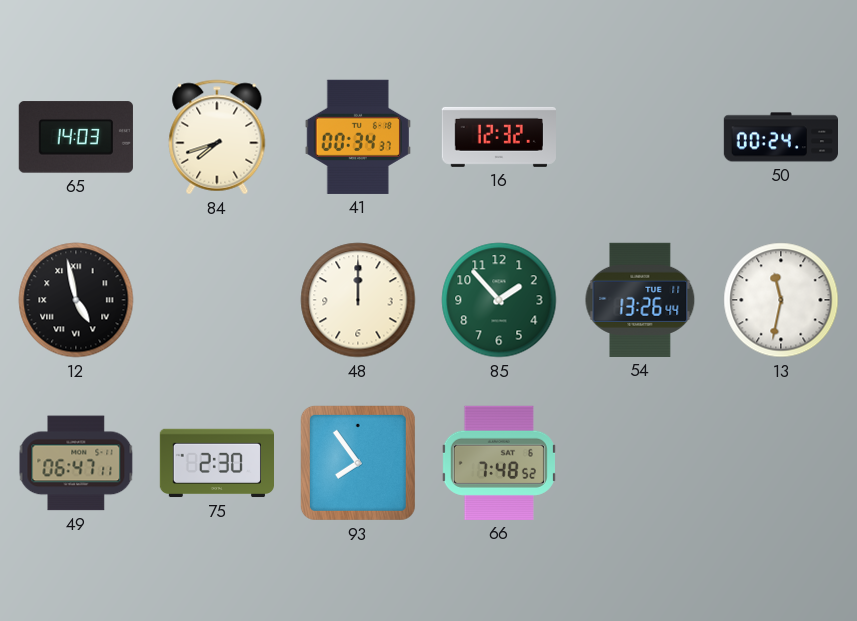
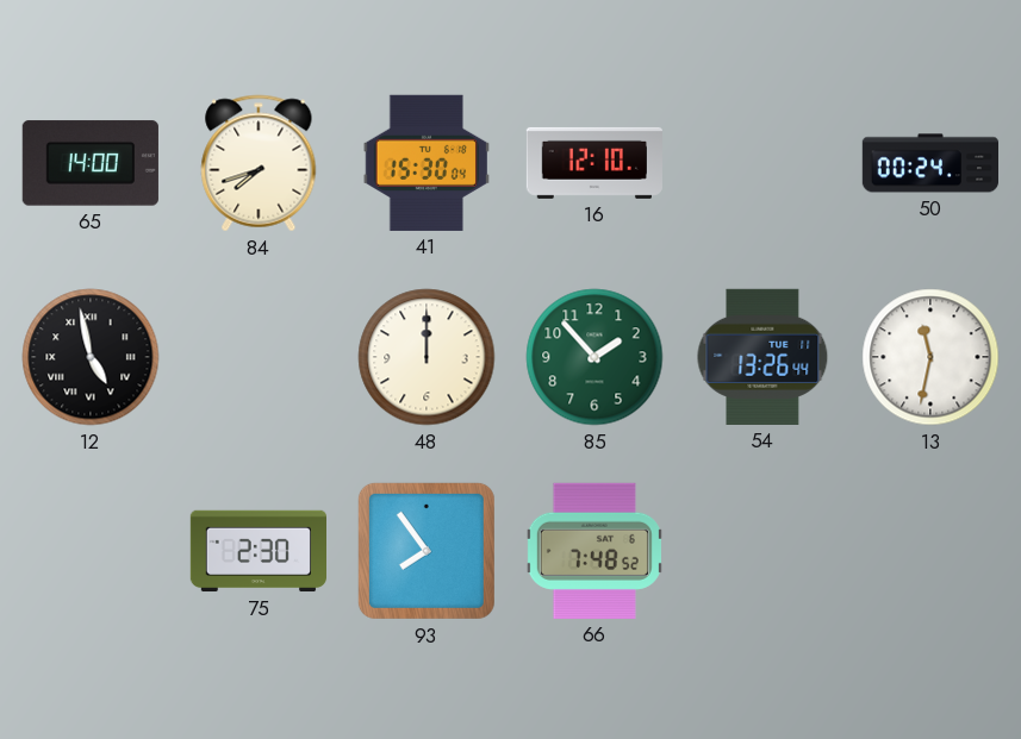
65: 14:03 -> 14:00
41: 00:34 -> 15:30
16: 12:32 -> 12:10
49: 06:47 -> none
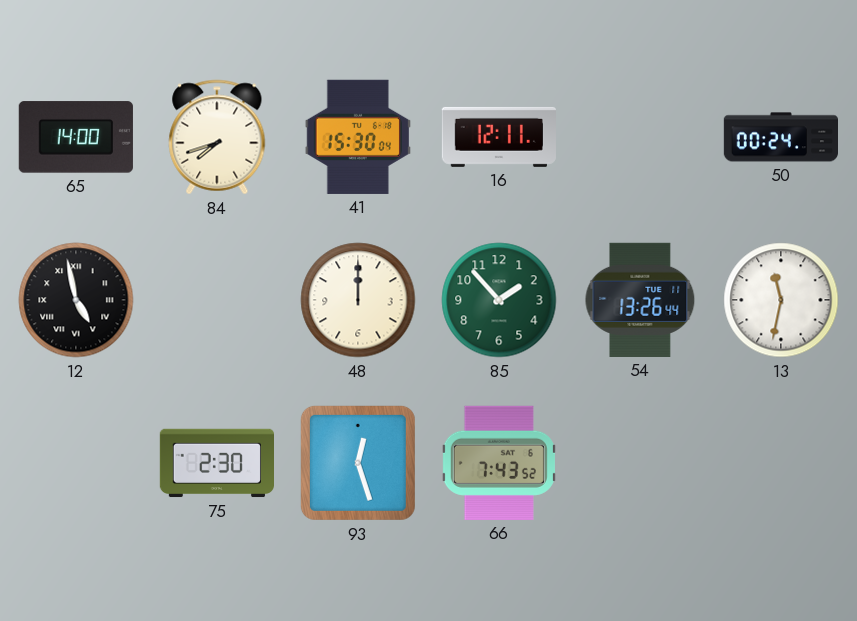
16: 12:10 -> 12:11
93: 7:54 -> 12:27
66: 7:48 -> 7:43
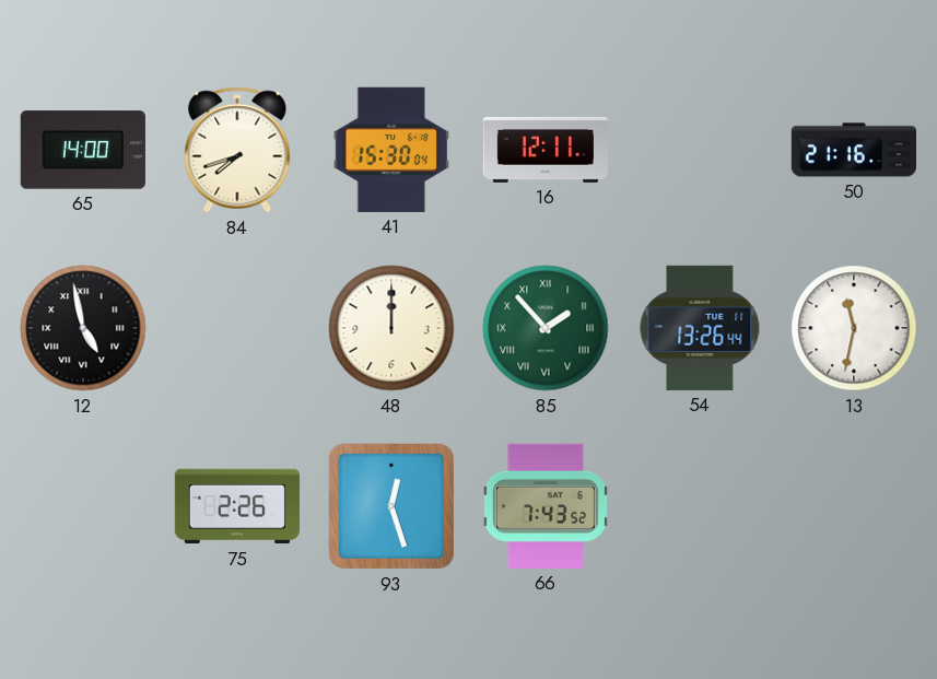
50: 00:24 -> 21:16
85 numerals: Arabic -> Roman
75: 2:30 -> 2:26
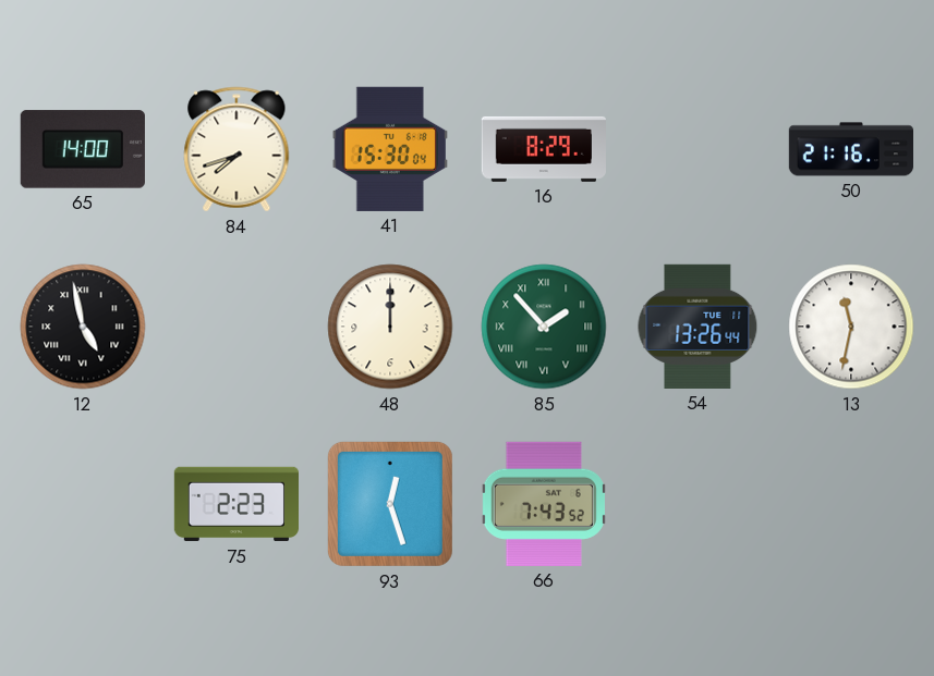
16: 12:11 -> 8:29
75: 2:26 -> 2:23
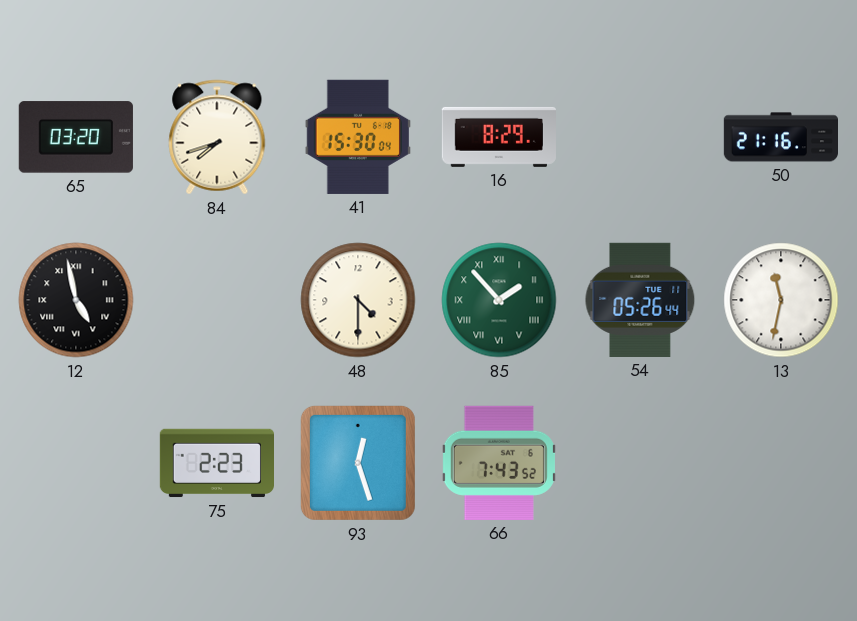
65: 14:00 -> 03:20
48: 12:00 -> 4:30
54: 13:26 -> 05:26
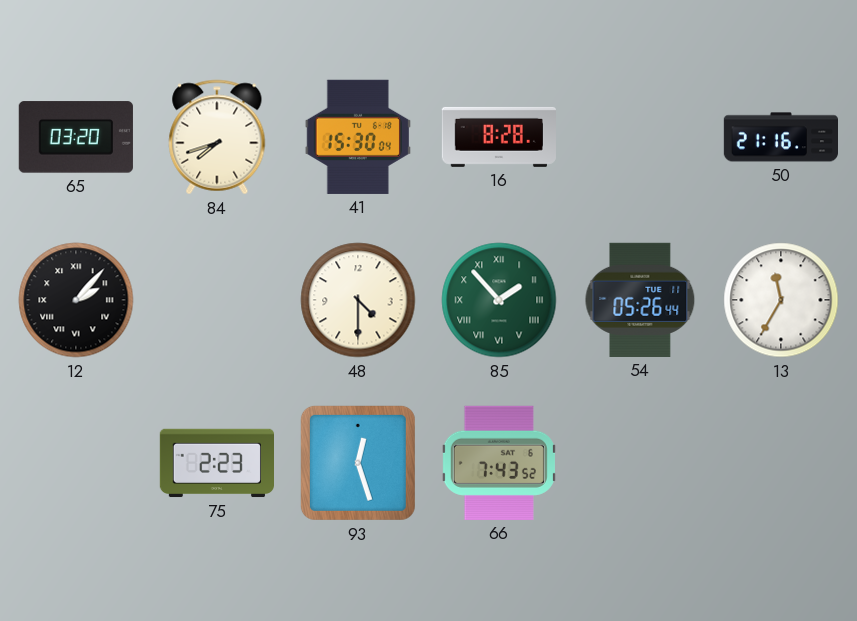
16: 8:29 -> 8:28
12: 4:58 -> 2:07
13: 11:32 -> 11:35
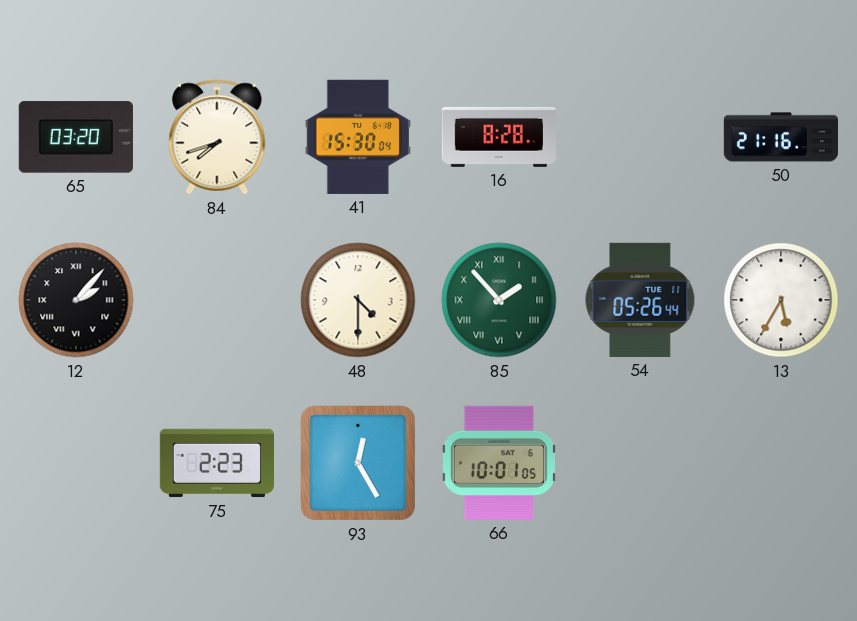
13: 11:35 -> 5:35
93: 12:27 -> 12:25
66: 7:43 -> 10:01
